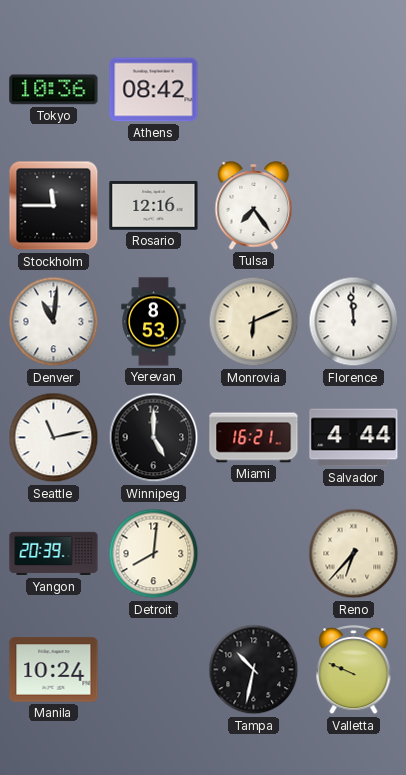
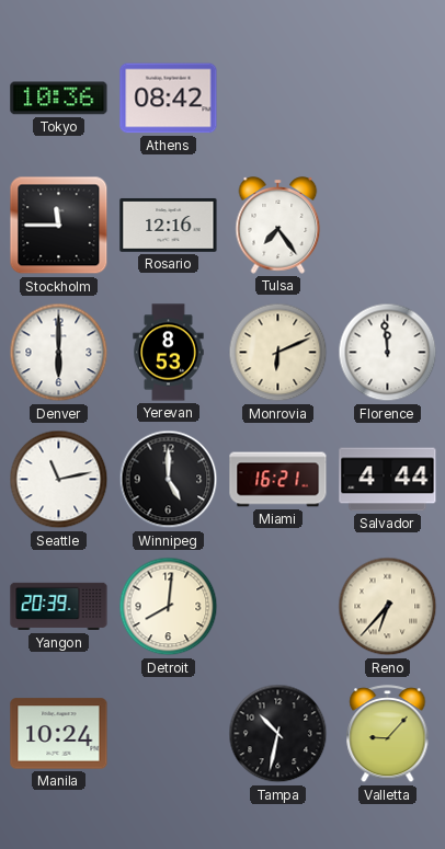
Denver: 11:01 -> 6:00
Valletta: 9:49 -> 9:07
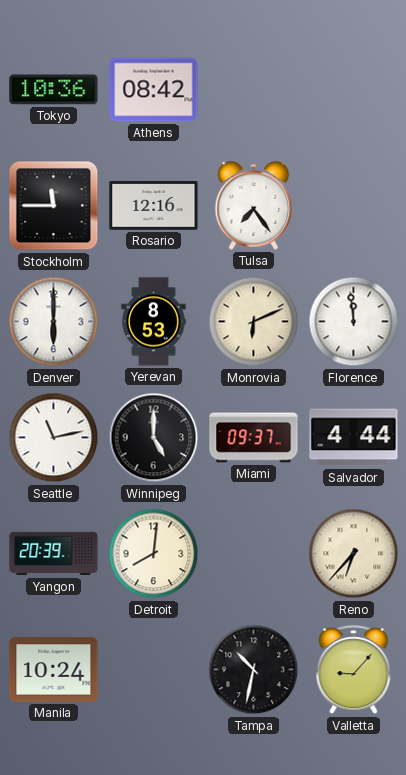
Miami: 16:21 -> 09:37
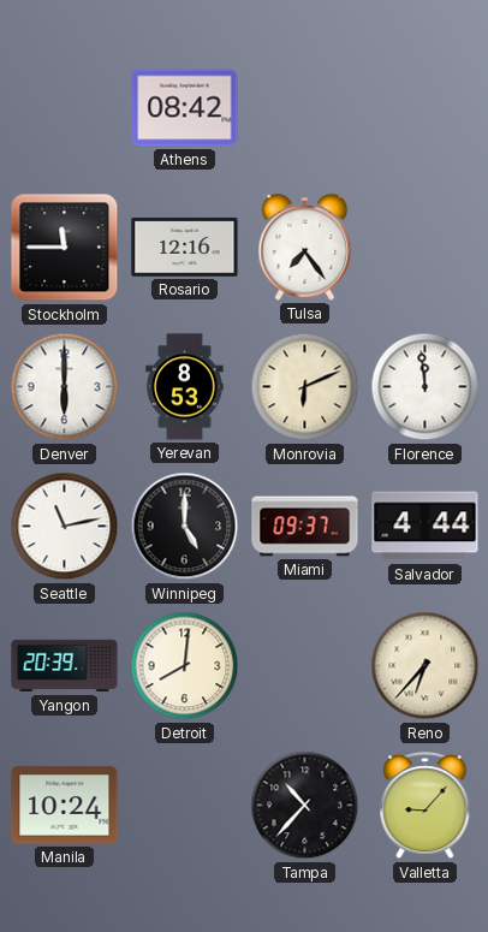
Tokyo: 10:36 -> none
Tampa: 10:32 -> 10:37
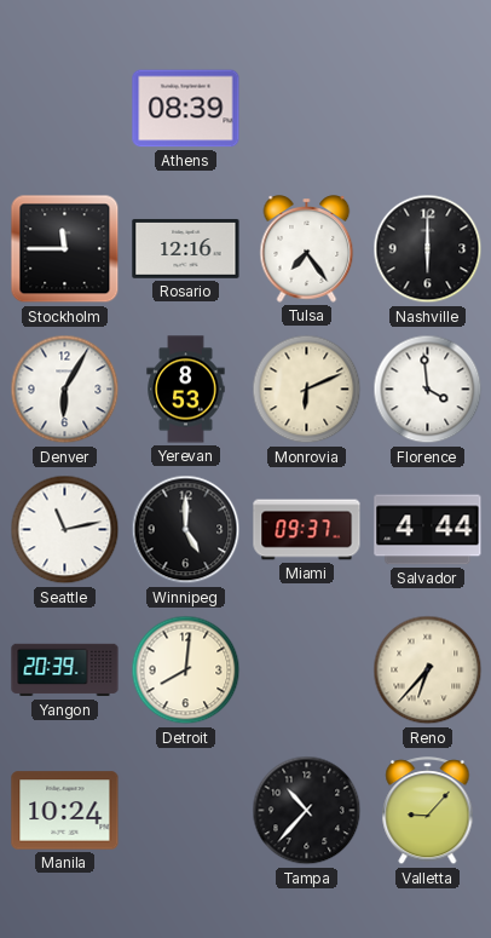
Athens: 08:42 -> 08:39
Nashville: none -> 6:00
Denver: 6:00 -> 6:05
Florence: 11:59 -> 3:59
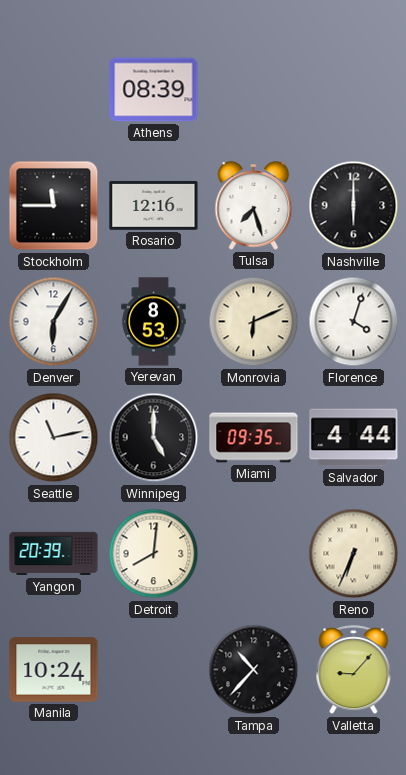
Tulsa: 7:24 -> 7:27
Florence: 3:59 -> 4:03
Miami: 09:37 -> 09:35
Reno: 6:37 -> 6:34
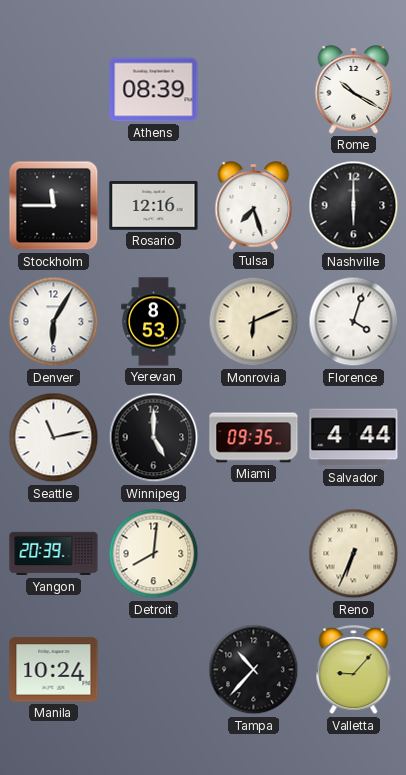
Rome: none -> 10:20
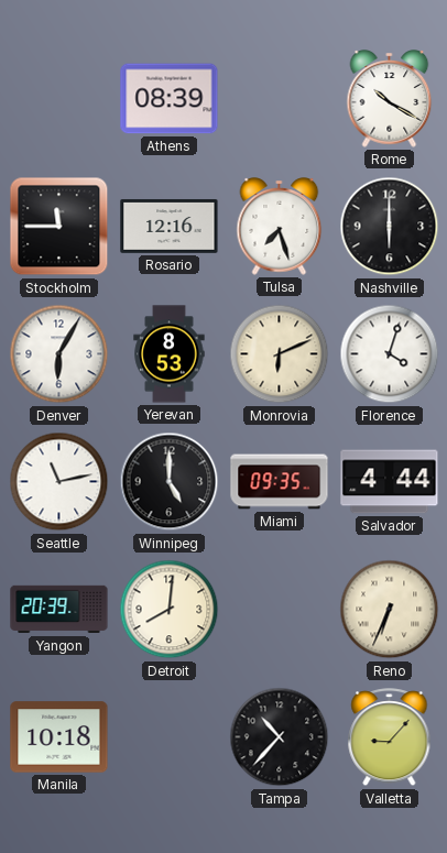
Manila: 10:24 -> 10:18
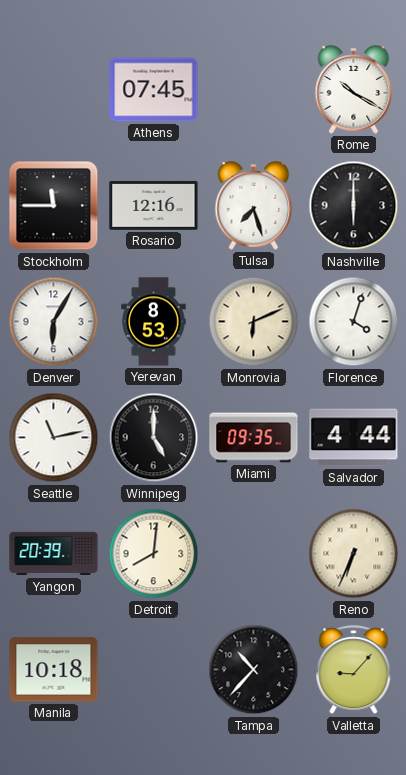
Athens: 08:39 -> 07:45
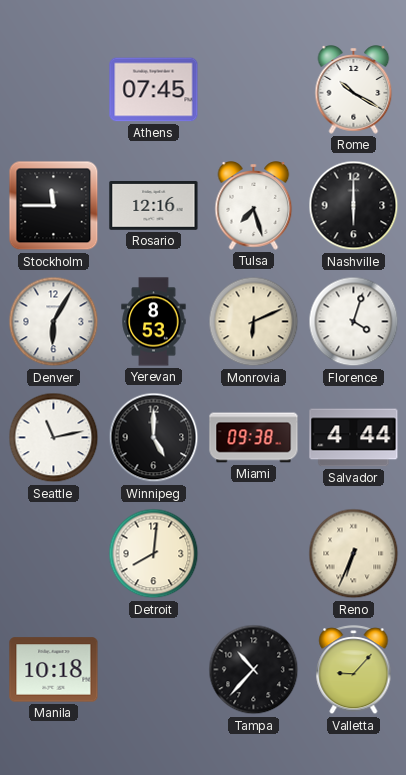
Miami: 09:35 -> 09:38
Yangon: 20:39 -> none
